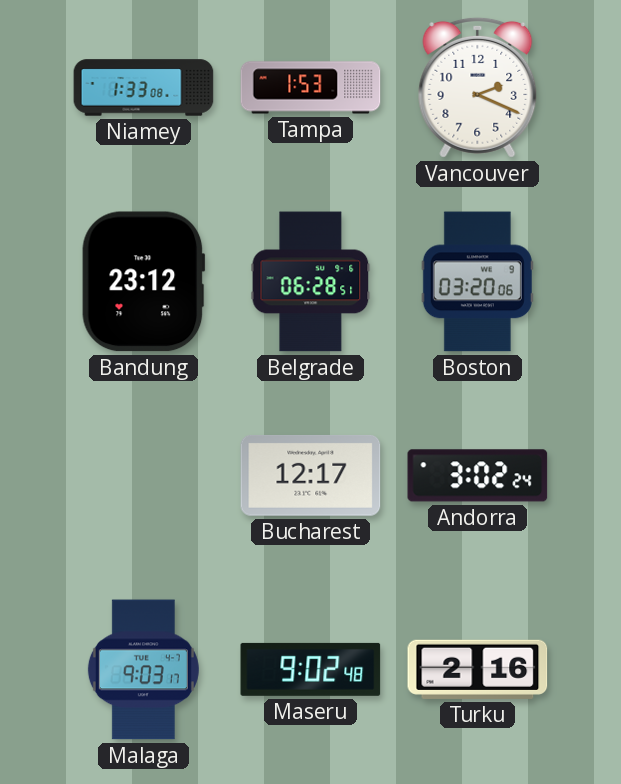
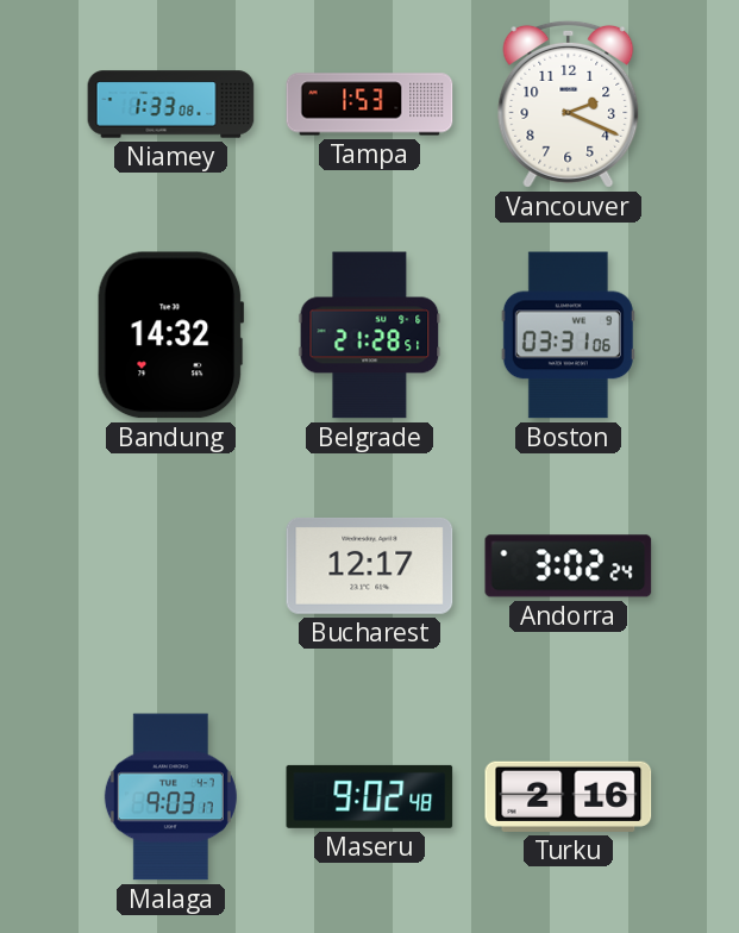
Bandung: 23:12 -> 14:32
Belgrade: 06:28 -> 21:28
Boston: 03:20 -> 03:31
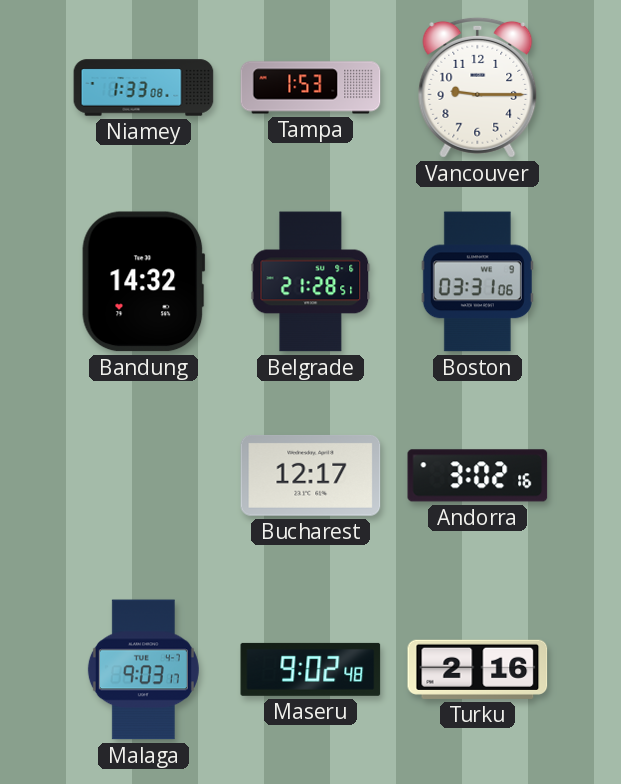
Vancouver: 2:19 -> 9:15
Andorra: 3:02:24 -> 3:02:16
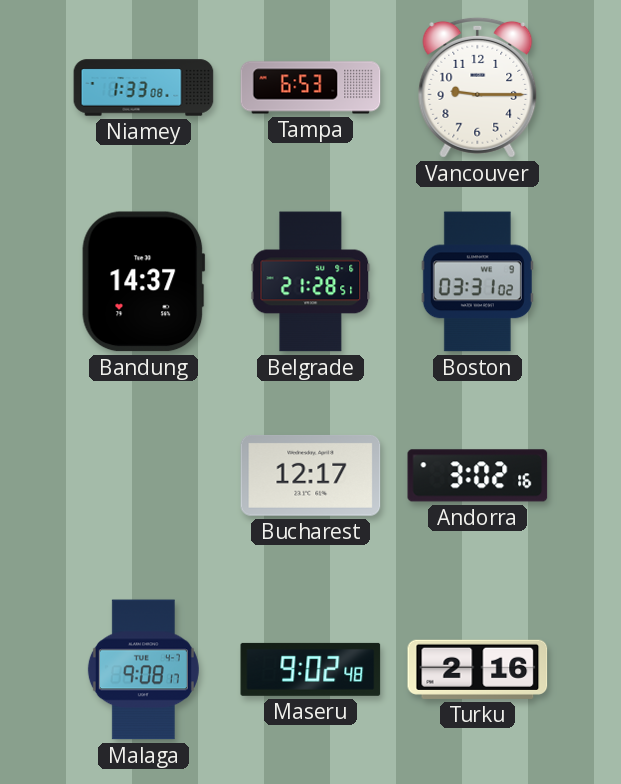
Tampa: 1:53 -> 6:53
Bandung: 14:32 -> 14:37
Boston: 03:31:06 -> 03:31:02
Malaga: 9:03 -> 9:08
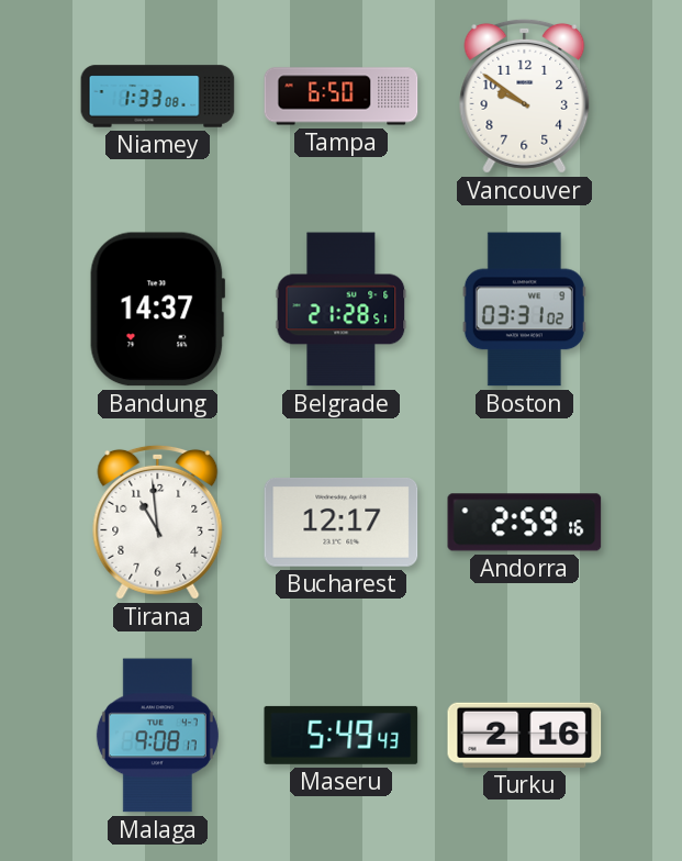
Tampa: 6:53 -> 6:50
Vancouver: 9:15 -> 9:51
Tirana: none -> 10:59
Andorra: 3:02 -> 2:59
Maseru: 9:02 -> 5:49
